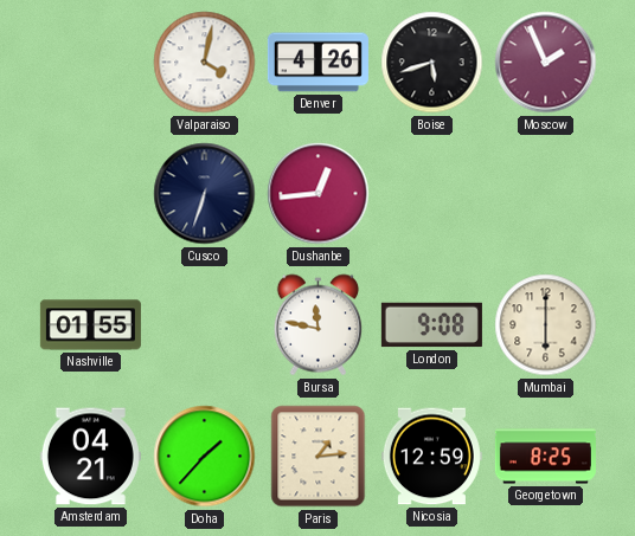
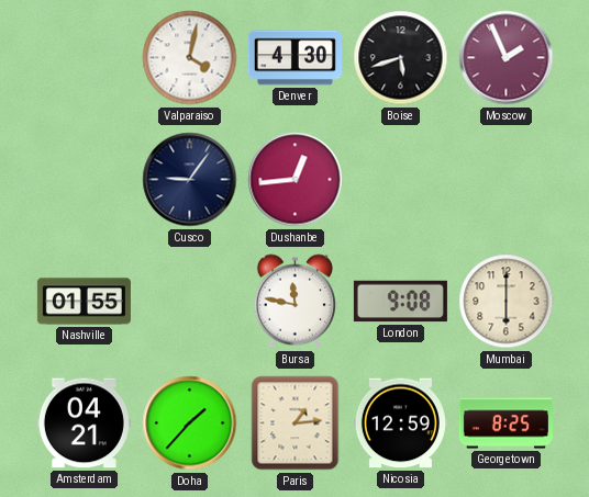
Denver: 4:26 -> 4:30
Cusco: 6:33 -> 9:06
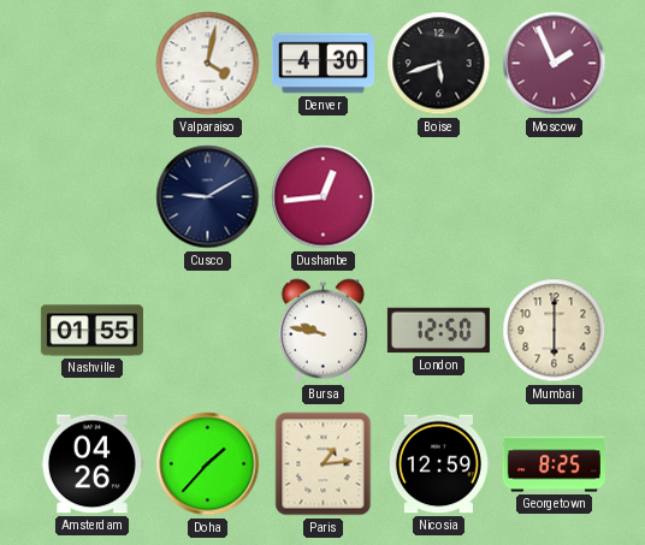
Cusco: 9:06 -> 9:10
Bursa: 11:47 -> 9:47
London: 9:08 -> 12:50
Amsterdam: 04:21 -> 04:26
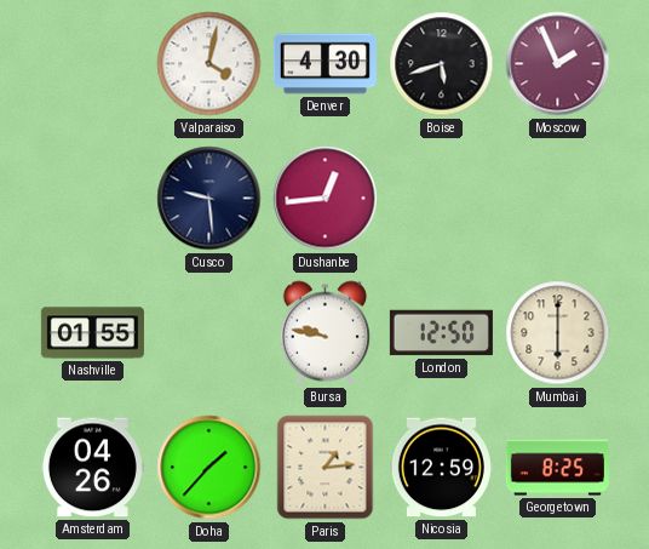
Cusco: 9:10 -> 9:29
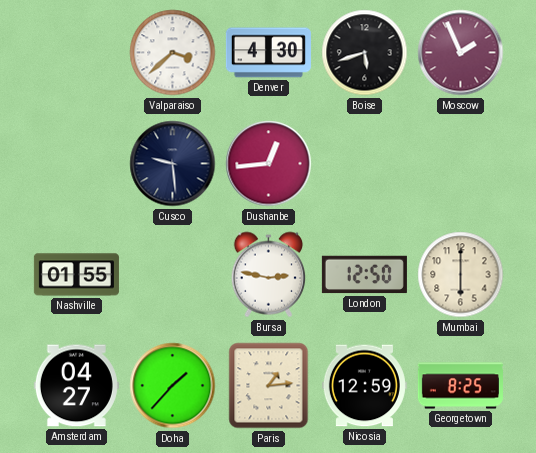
Valparaiso: 4:02 -> 3:38
Bursa: 9:47 -> 2:47
Amsterdam: 04:26 -> 04:27
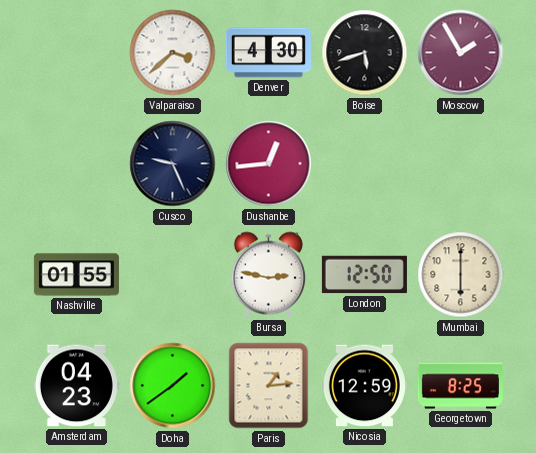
Moscow: 1:56 -> 1:55
Cusco: 9:29 -> 9:26
Amsterdam: 04:27 -> 04:23
Doha: 1:37 -> 1:39
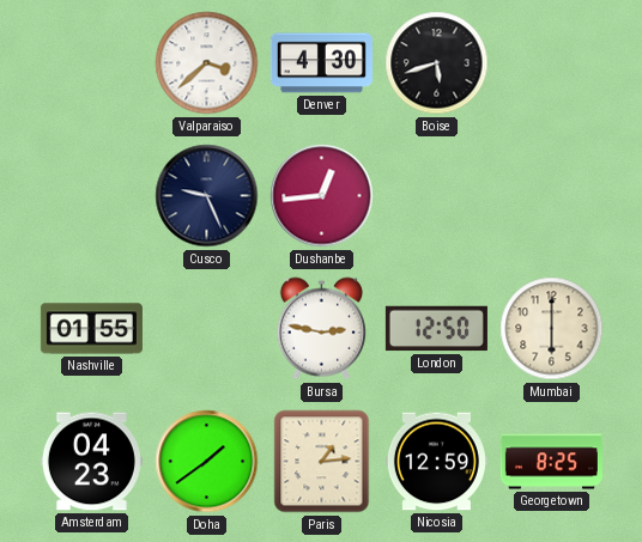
Moscow: 1:55 -> none
